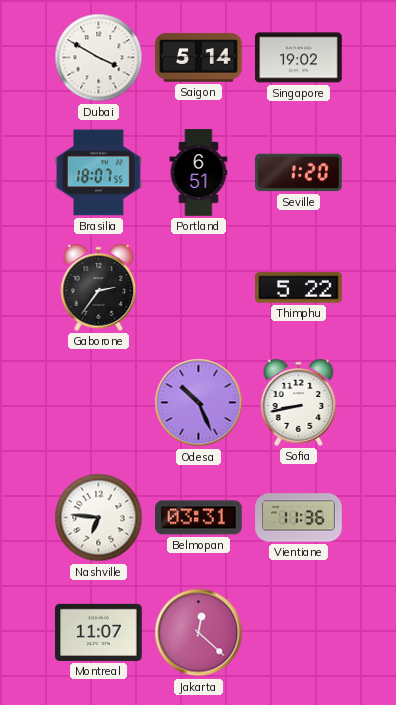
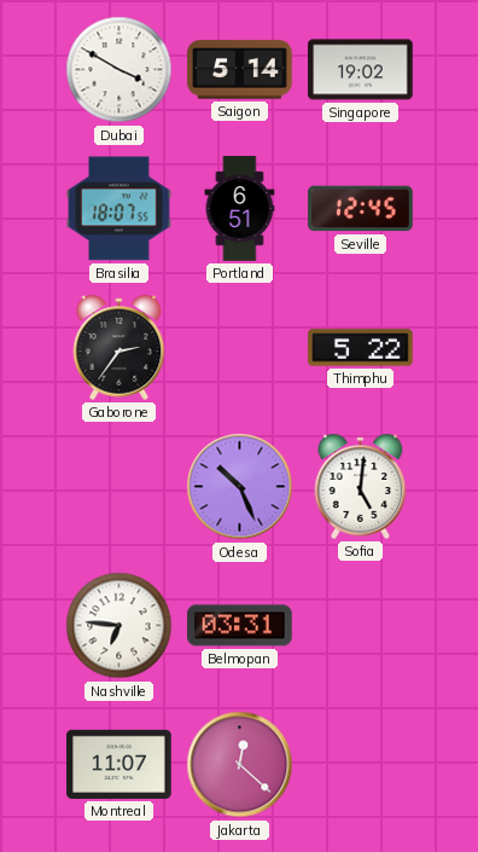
Seville: 1:20 -> 12:45
Sofia: 8:43 -> 5:01
Vientiane: 11:36 -> none
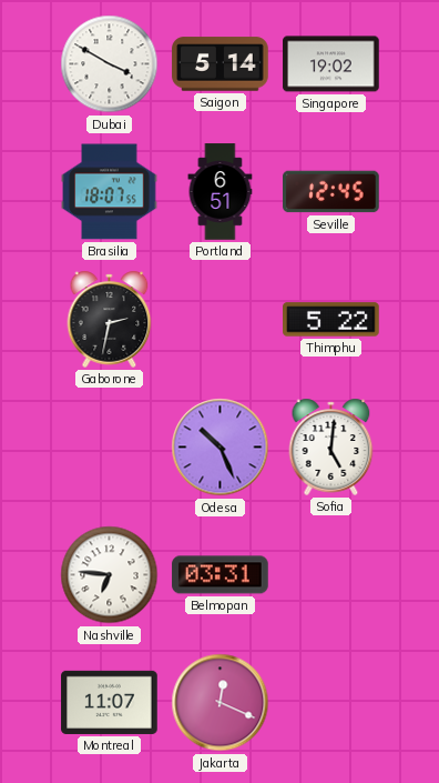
Gaborone: 2:36 -> 2:32
Jakarta: 12:22 -> 12:19
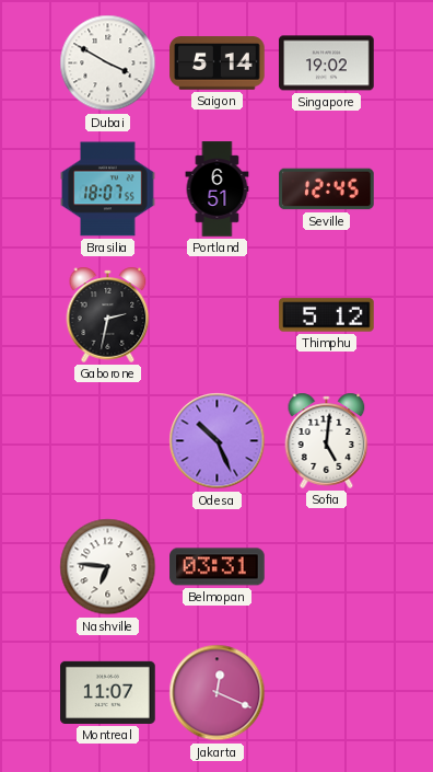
Thimphu: 5:22 -> 5:12
